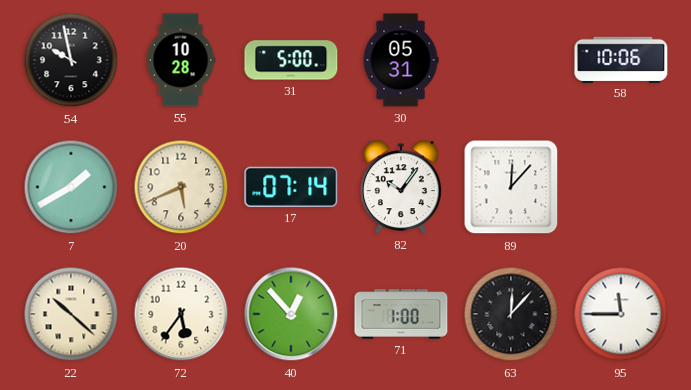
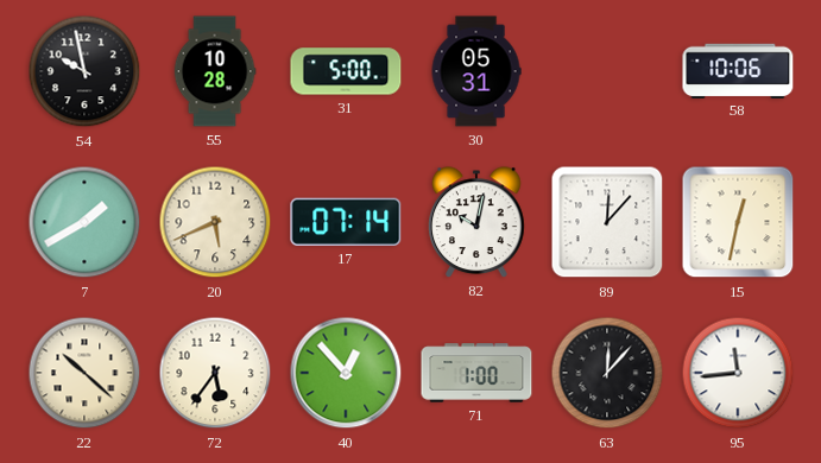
82: 10:06 -> 10:02
15: none -> 12:32
95: 11:45 -> 11:44
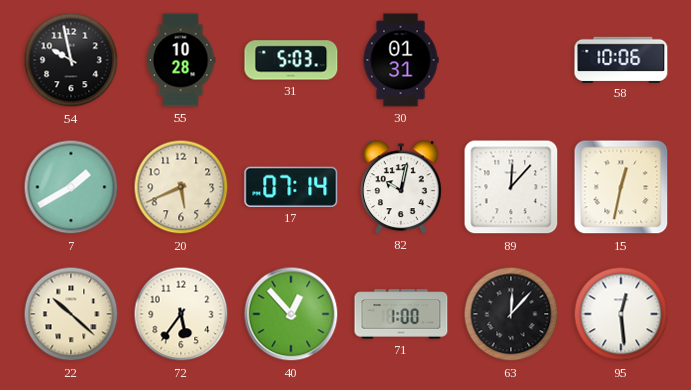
31: 5:00 -> 5:03
30: 05:31 -> 01:31
95: 11:44 -> 12:29
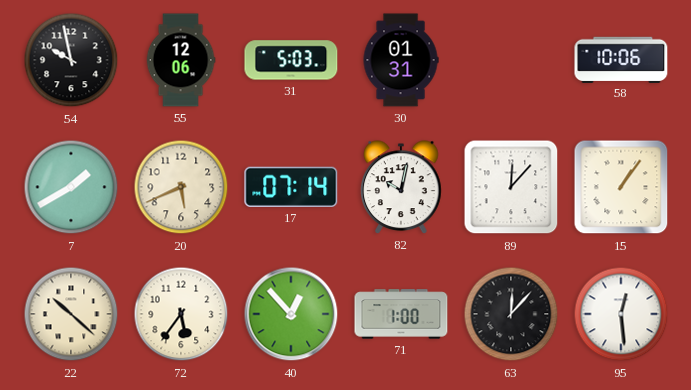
55: 10:28 -> 12:06
15: 12:32 -> 1:06
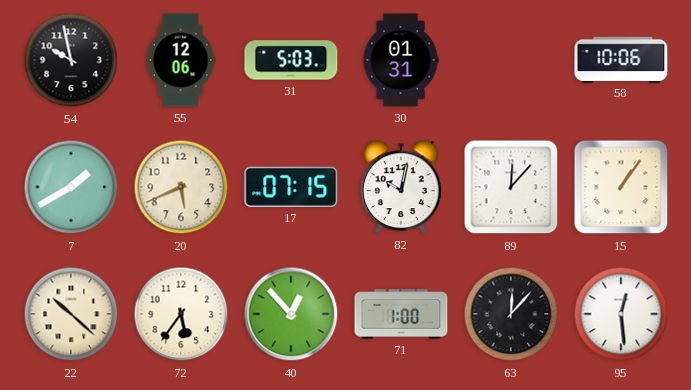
17: 07:14 -> 07:15
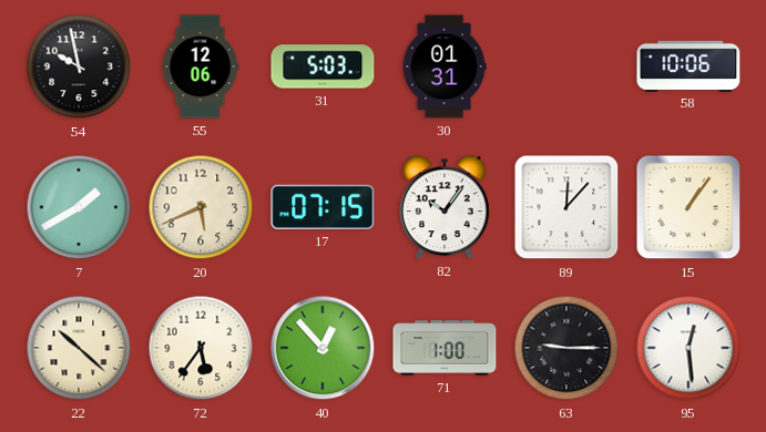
82: 10:02 -> 10:06
63: 12:07 -> 9:15
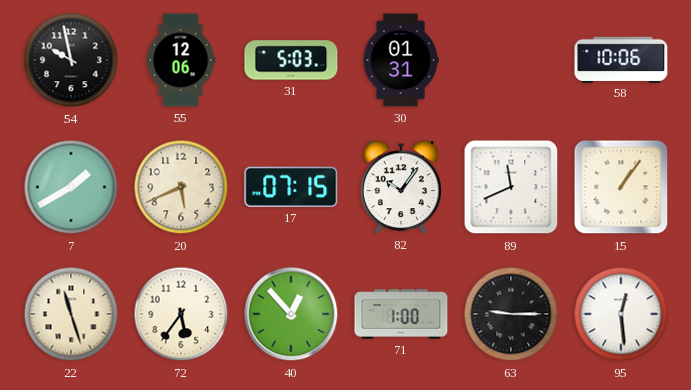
89: 12:07 -> 11:41
22: 10:22 -> 11:27
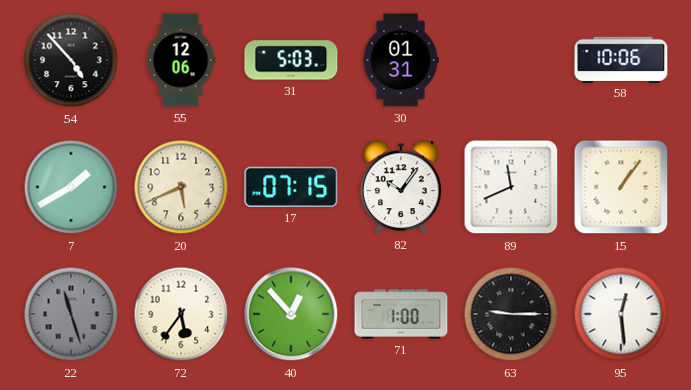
54: 9:58 -> 4:53
22 dial: cream -> grey
